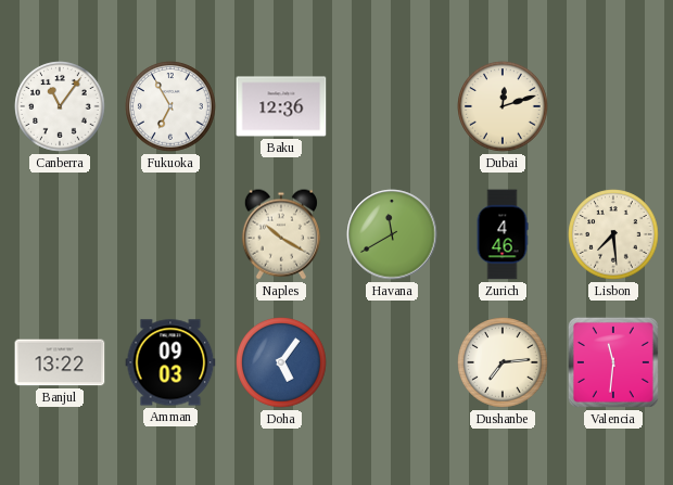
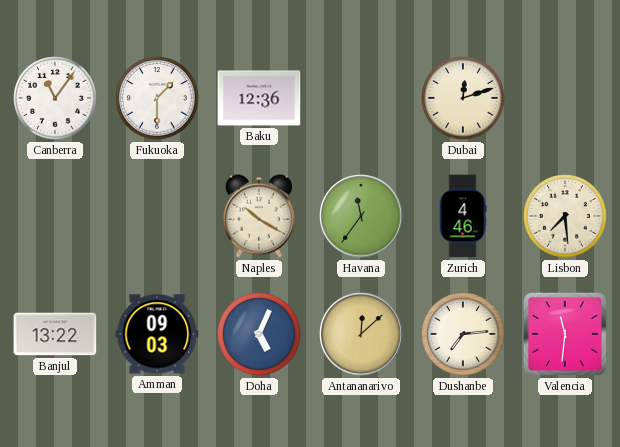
Fukuoka: 6:55 -> 1:30
Havana: 11:40 -> 11:36
Doha: 5:06 -> 5:04
Antananarivo: none -> 12:08
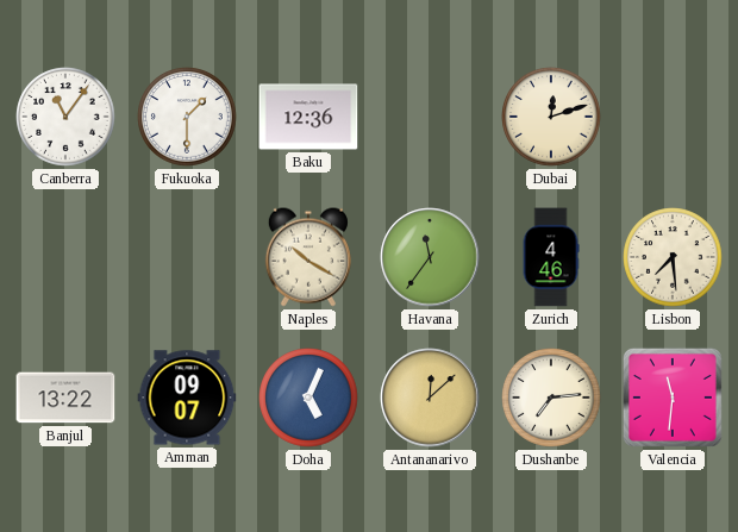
Amman: 09:03 -> 09:07
